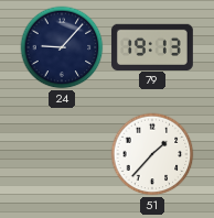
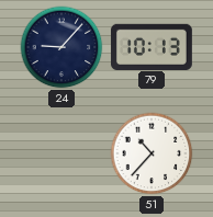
79: 19:13 -> 10:13
51: 1:37 -> 10:37
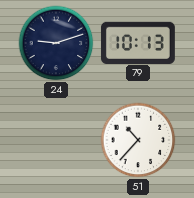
24: 9:07 -> 9:12
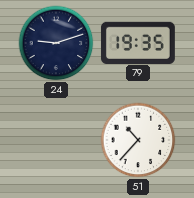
79: 10:13 -> 19:35
